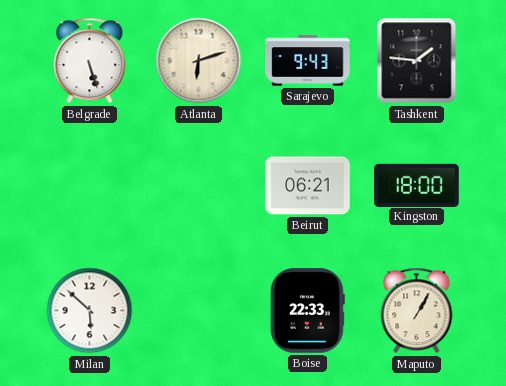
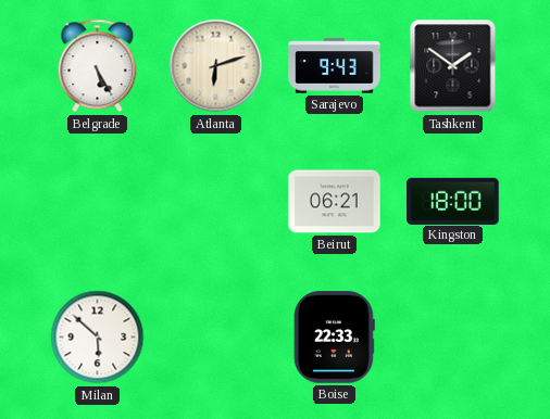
Belgrade: 5:27 -> 5:25
Tashkent: 1:46 -> 1:51
Maputo: 1:05 -> none
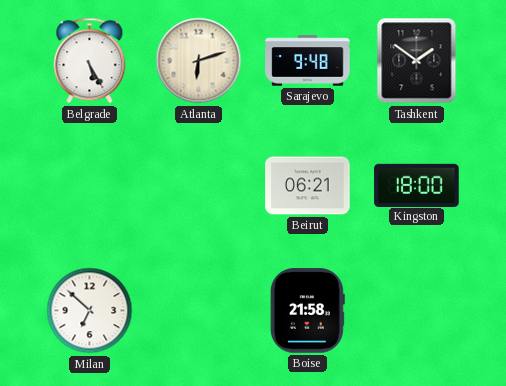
Sarajevo: 9:43 -> 9:48
Milan: 5:52 -> 6:52
Boise: 22:33 -> 21:58
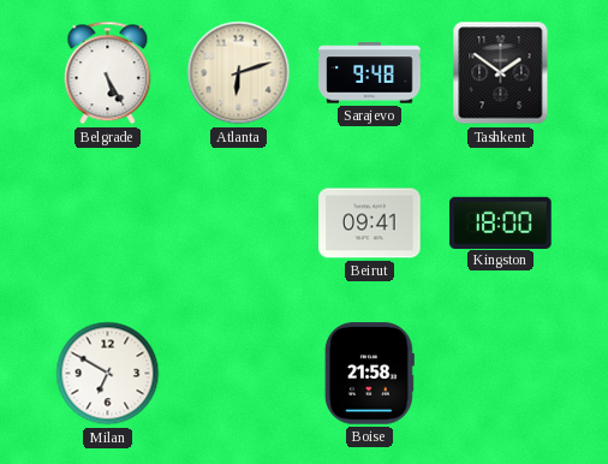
Beirut: 06:21 -> 09:41
Milan: 6:52 -> 6:50
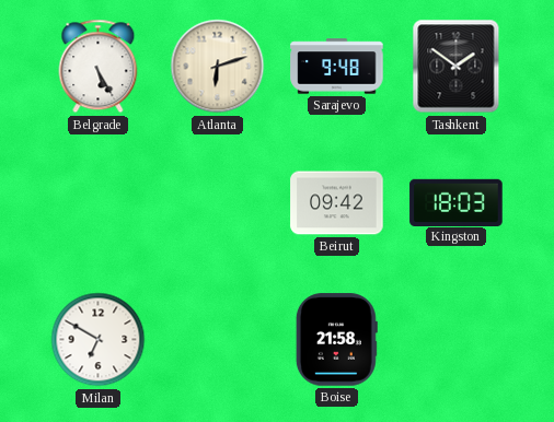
Beirut: 09:41 -> 09:42
Kingston: 18:00 -> 18:03
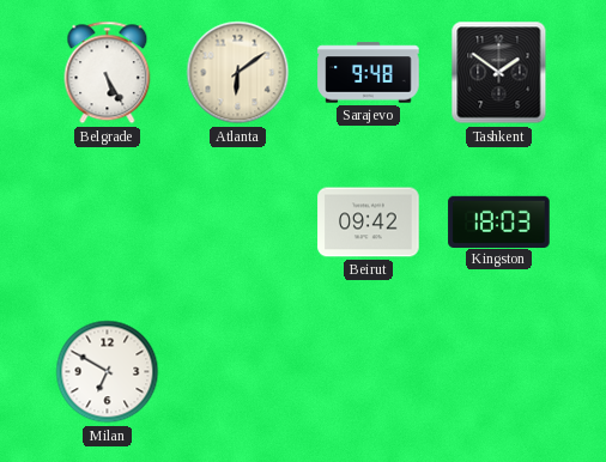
Atlanta: 6:12 -> 6:09
Boise: 21:58 -> none
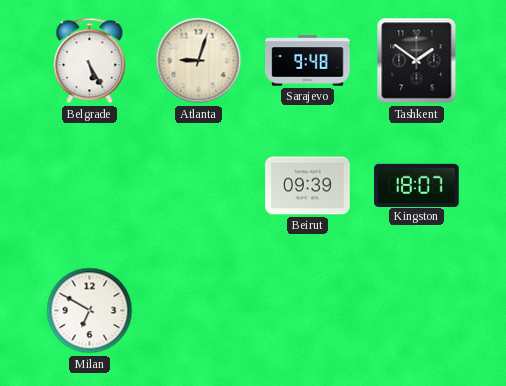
Atlanta: 6:09 -> 9:03
Beirut: 09:42 -> 09:39
Kingston: 18:03 -> 18:07
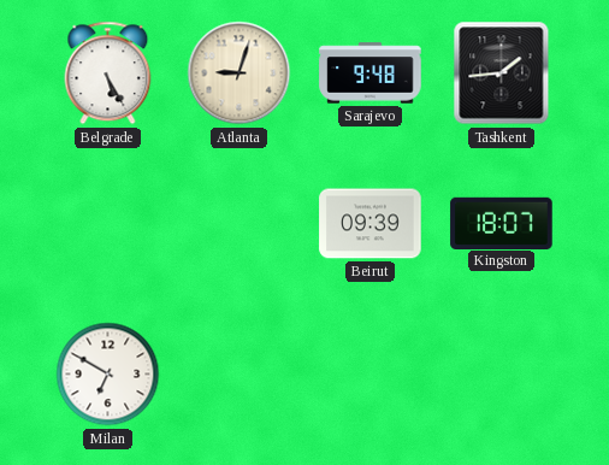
Tashkent: 1:51 -> 1:44
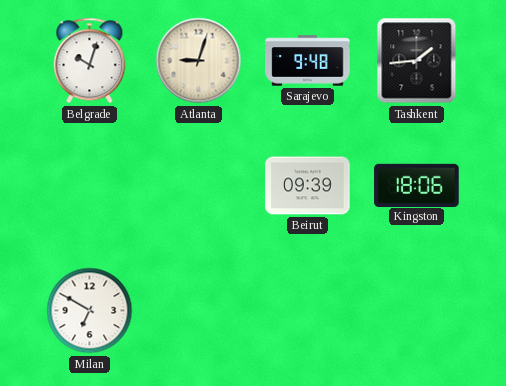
Belgrade: 5:25 -> 10:03
Kingston: 18:07 -> 18:06
